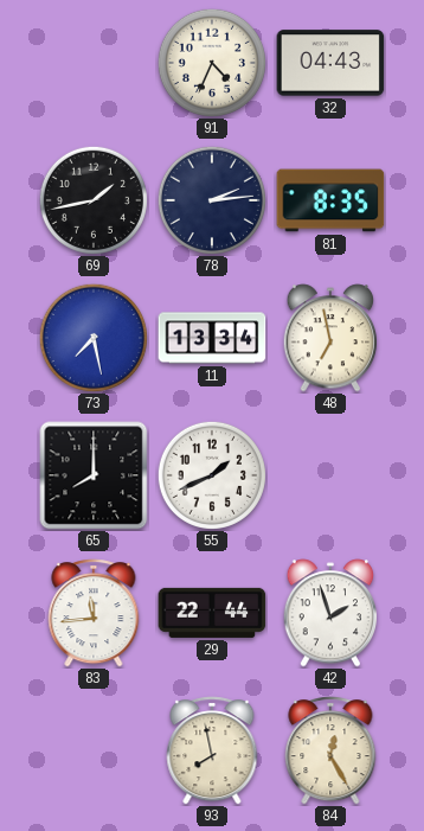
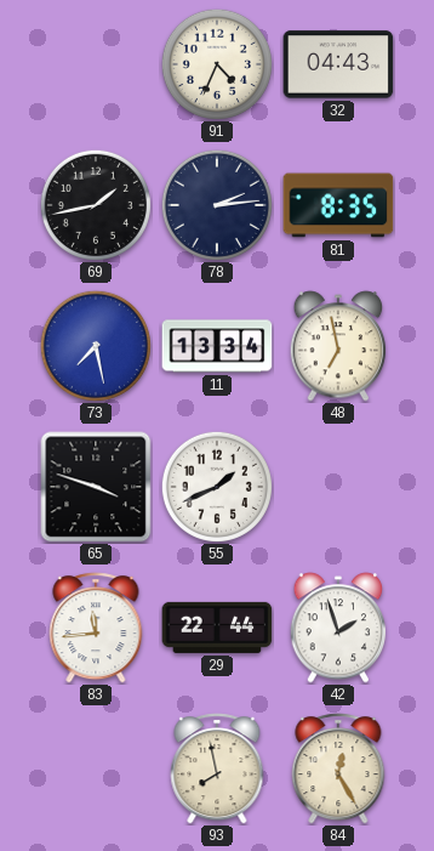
65: 8:00 -> 3:48
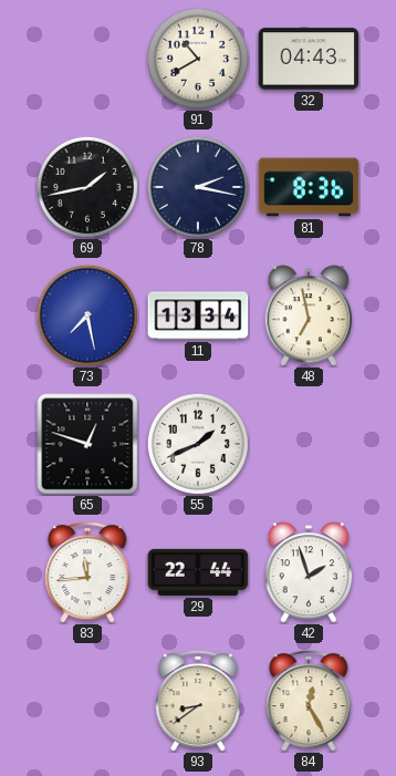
91: 4:34 -> 10:40
78: 2:14 -> 2:17
81: 8:35 -> 8:36
65: 3:48 -> 12:48
93: 7:58 -> 8:39
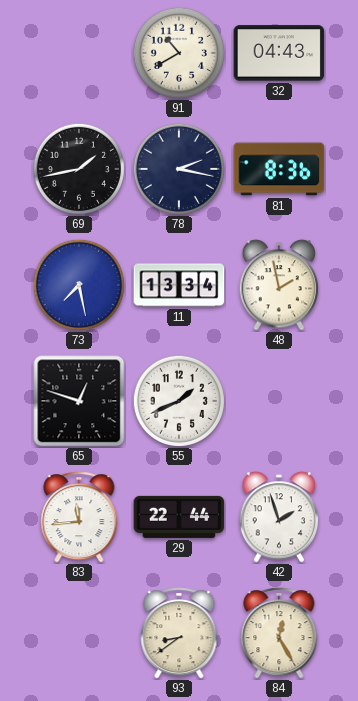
48: 6:58 -> 1:58
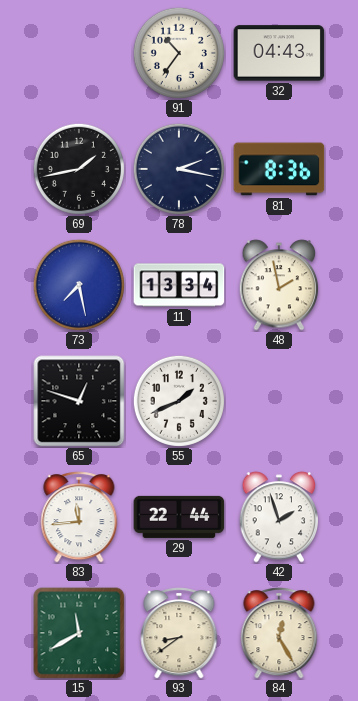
91: 10:40 -> 10:36
15: none -> 11:40
